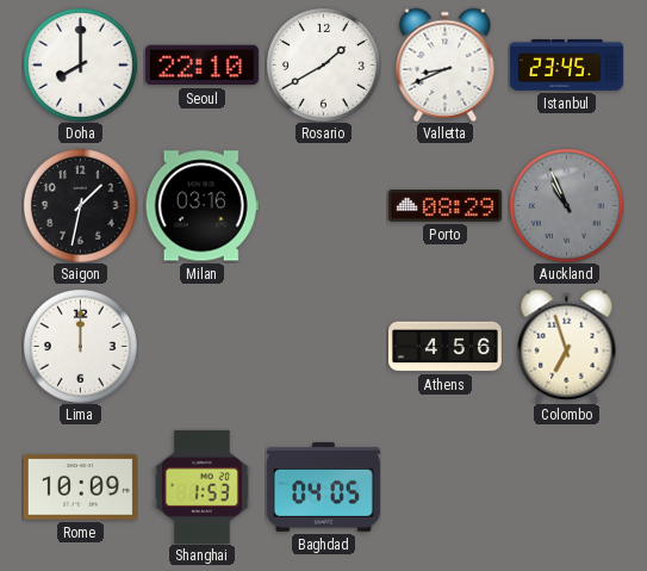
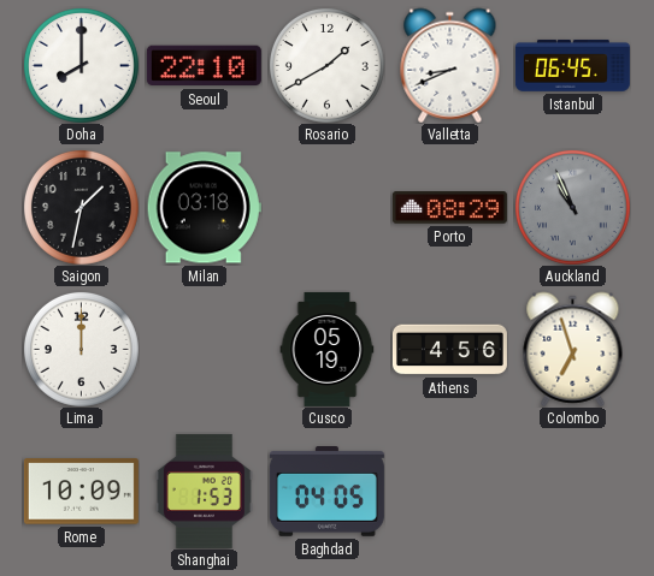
Istanbul: 23:45 -> 06:45
Milan: 03:16 -> 03:18
Cusco: none -> 05:19
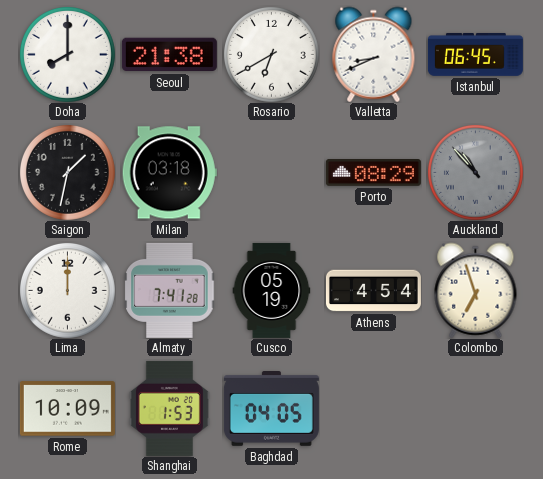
Seoul: 22:10 -> 21:38
Rosario: 1:40 -> 6:40
Auckland: 10:56 -> 10:53
Almaty: none -> 7:41
Athens: 4:56 -> 4:54
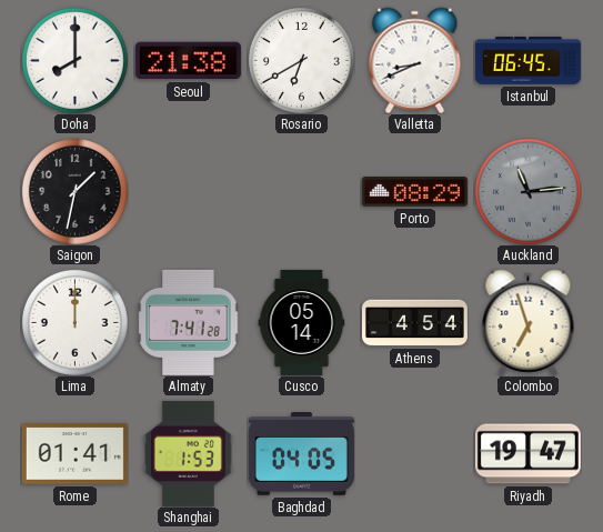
Milan: 03:18 -> none
Auckland: 10:53 -> 11:14
Cusco: 05:19 -> 05:14
Rome: 10:09 -> 01:41
Riyadh: none -> 19:47
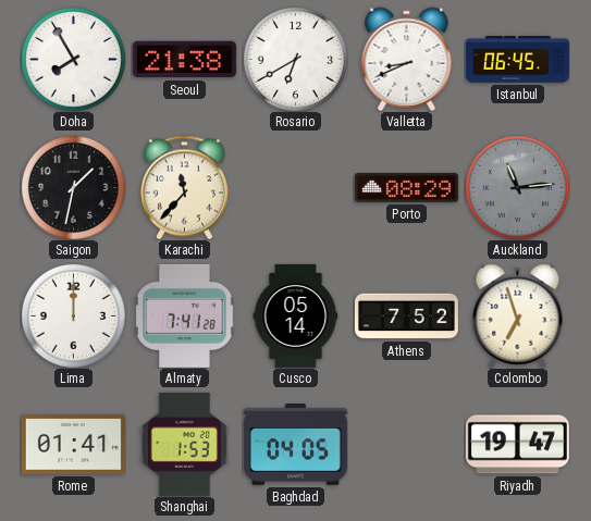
Doha: 8:00 -> 7:55
Karachi: none -> 11:37
Athens: 4:54 -> 7:52
